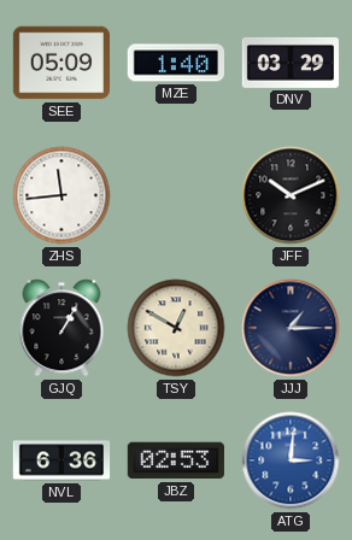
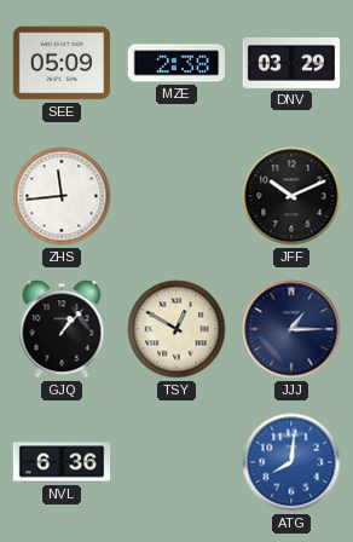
MZE: 1:40 -> 2:38
GJQ: 1:05 -> 1:07
JBZ: 02:53 -> none
ATG: 3:01 -> 8:01
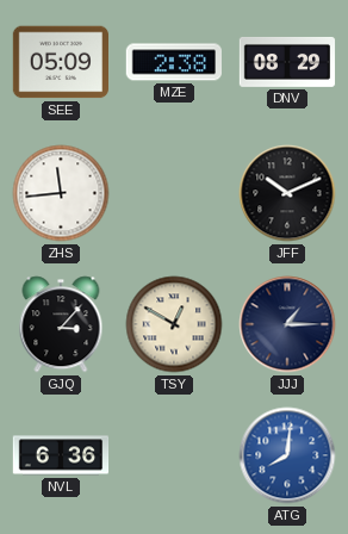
DNV: 03:29 -> 08:29
GJQ: 1:07 -> 3:07
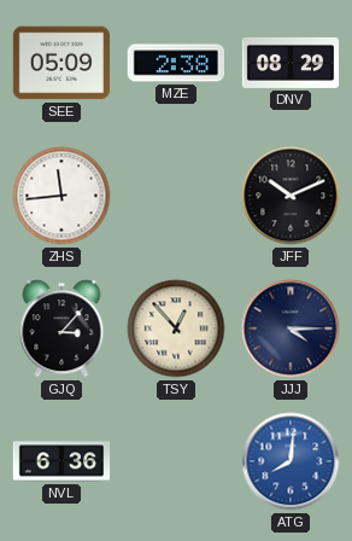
TSY: 12:50 -> 12:53
JJJ: 1:15 -> 4:15
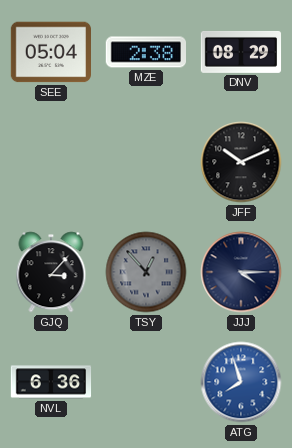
SEE: 05:09 -> 05:04
ZHS: 11:44 -> none
TSY dial: cream -> grey
ATG: 8:01 -> 7:57
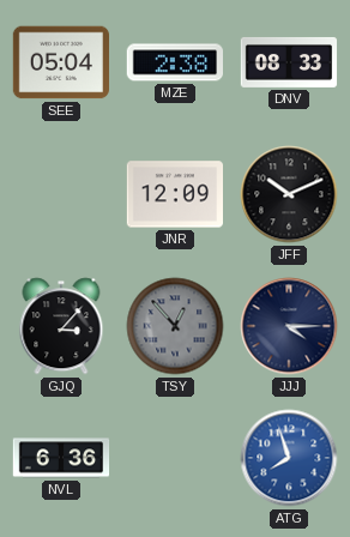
DNV: 08:29 -> 08:33
JNR: none -> 12:09
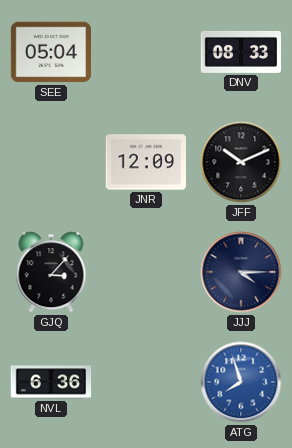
MZE: 2:38 -> none
TSY: 12:53 -> none
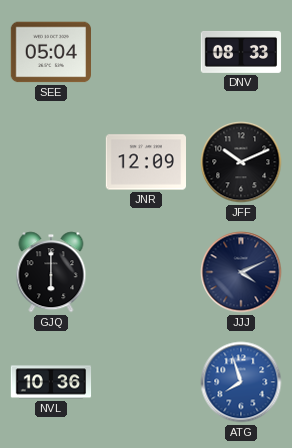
GJQ: 3:07 -> 6:00
JJJ: 4:15 -> 4:11
NVL: 6:36 -> 10:36
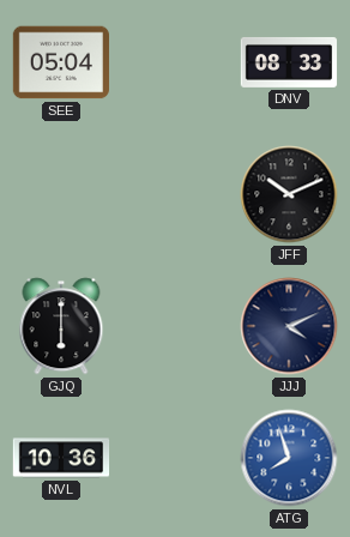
JNR: 12:09 -> none
